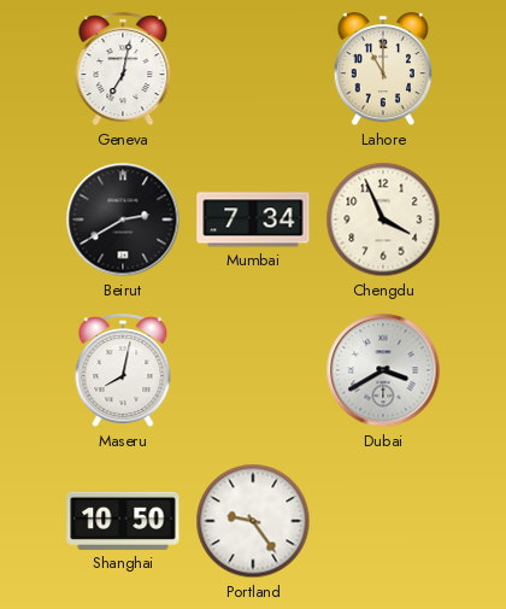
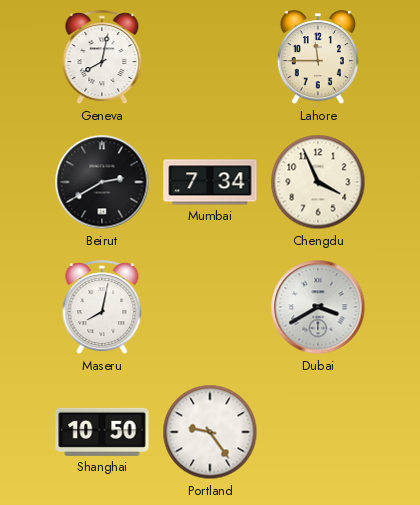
Geneva: 7:02 -> 8:02
Lahore: 11:00 -> 11:45
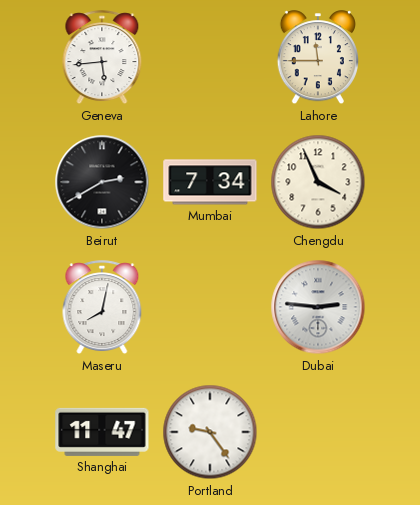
Geneva: 8:02 -> 5:44
Dubai: 3:40 -> 2:46
Shanghai: 10:50 -> 11:47
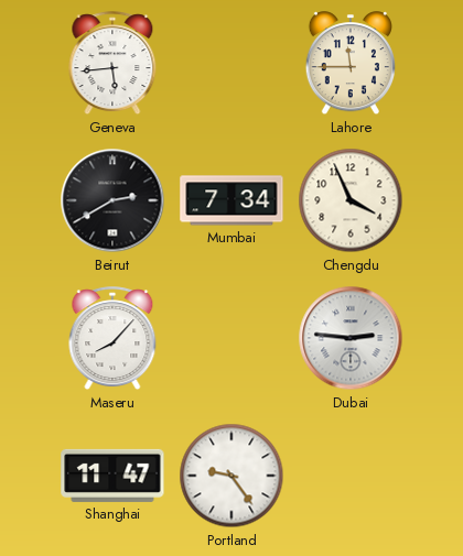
Maseru: 8:02 -> 8:07
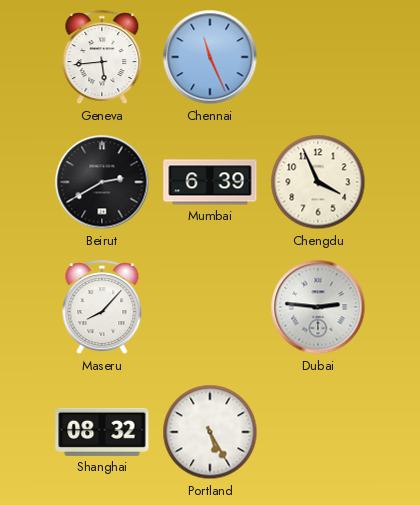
Chennai: none -> 11:26
Lahore: 11:45 -> none
Mumbai: 7:34 -> 6:39
Shanghai: 11:47 -> 08:32
Portland: 9:24 -> 5:25
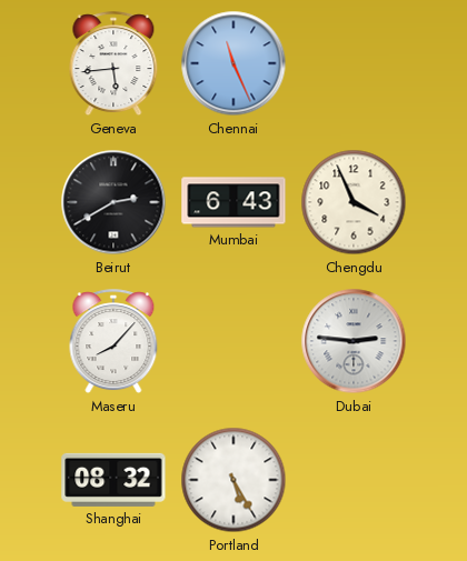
Mumbai: 6:39 -> 6:43
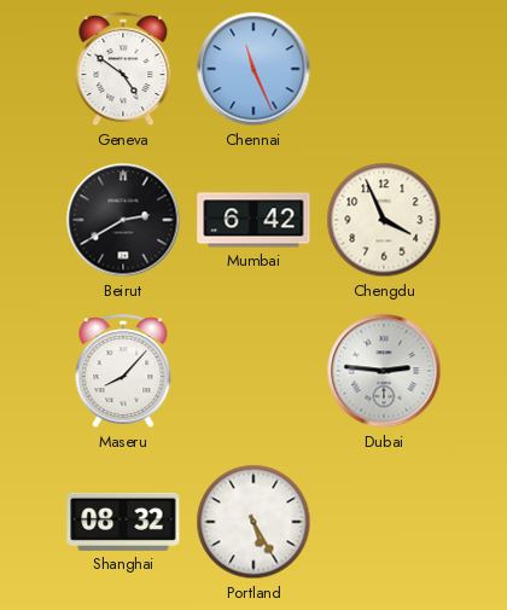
Geneva: 5:44 -> 4:51
Mumbai: 6:43 -> 6:42
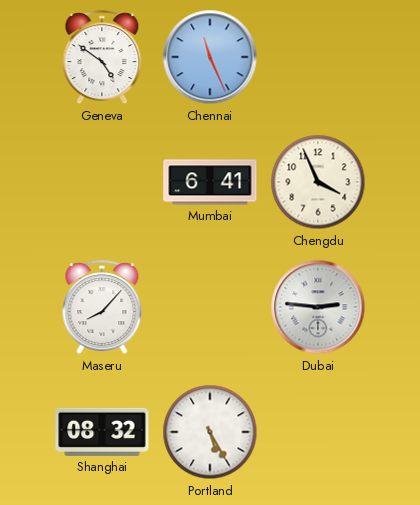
Beirut: 2:40 -> none
Mumbai: 6:42 -> 6:41
